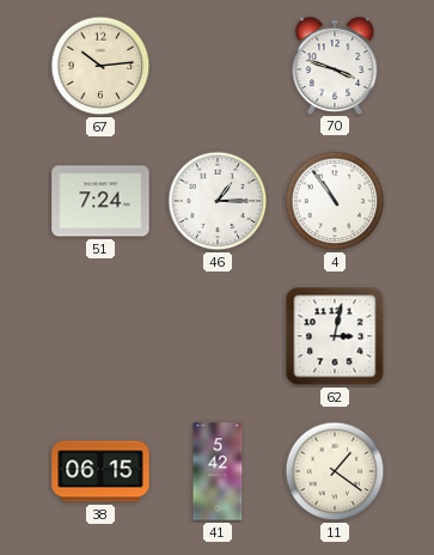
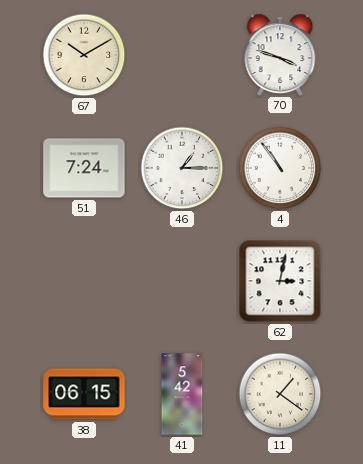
67: 10:14 -> 10:10
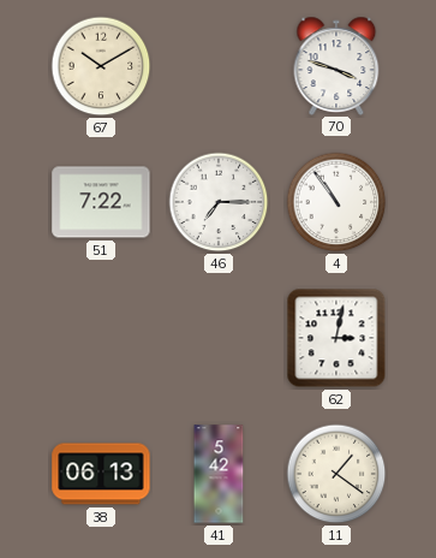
51: 7:24 -> 7:22
46: 1:15 -> 7:15
38: 06:15 -> 06:13
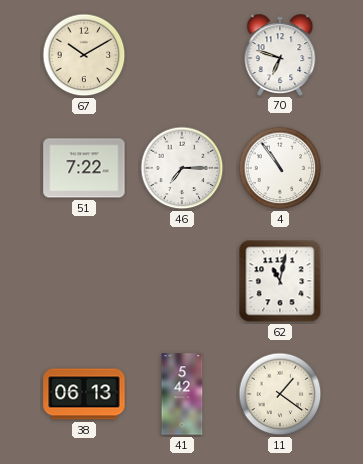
70: 3:48 -> 6:48
62: 3:02 -> 11:02
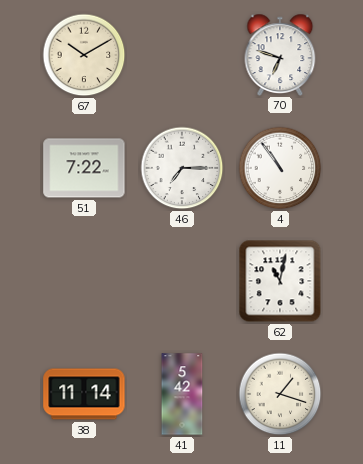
38: 06:13 -> 11:14
11: 1:21 -> 1:18
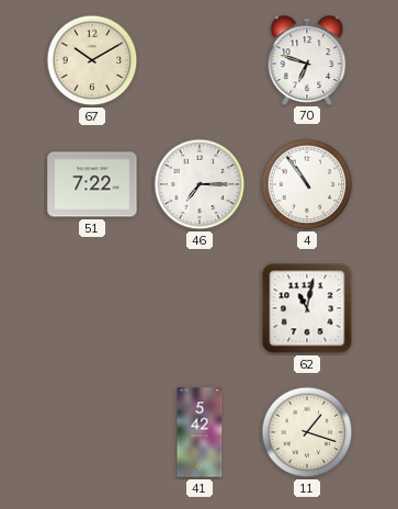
38: 11:14 -> none
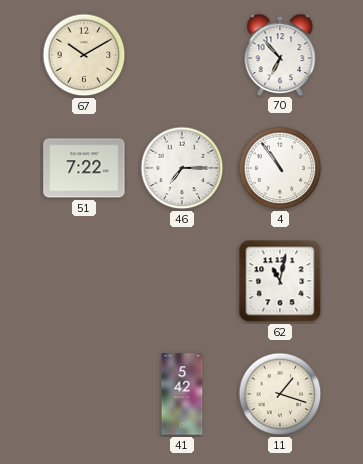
70: 6:48 -> 6:53
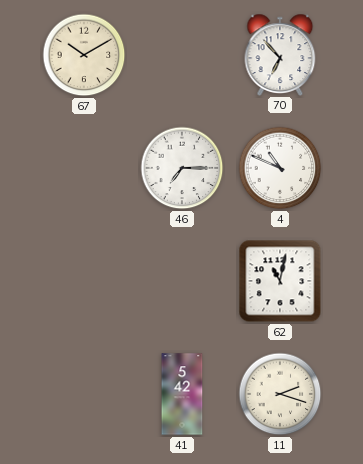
51: 7:22 -> none
4: 10:54 -> 10:49
11: 1:18 -> 2:18
